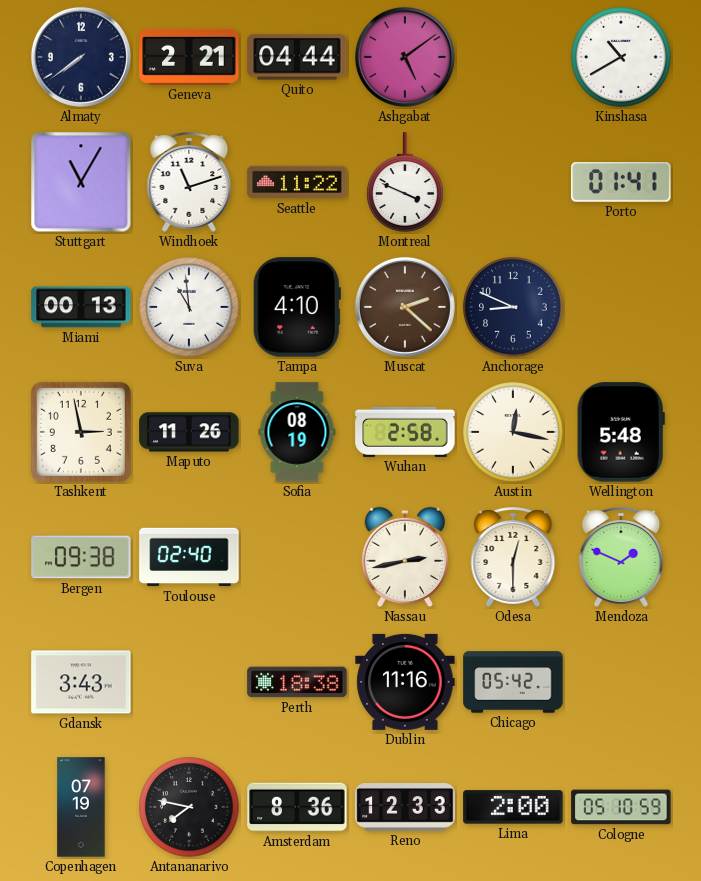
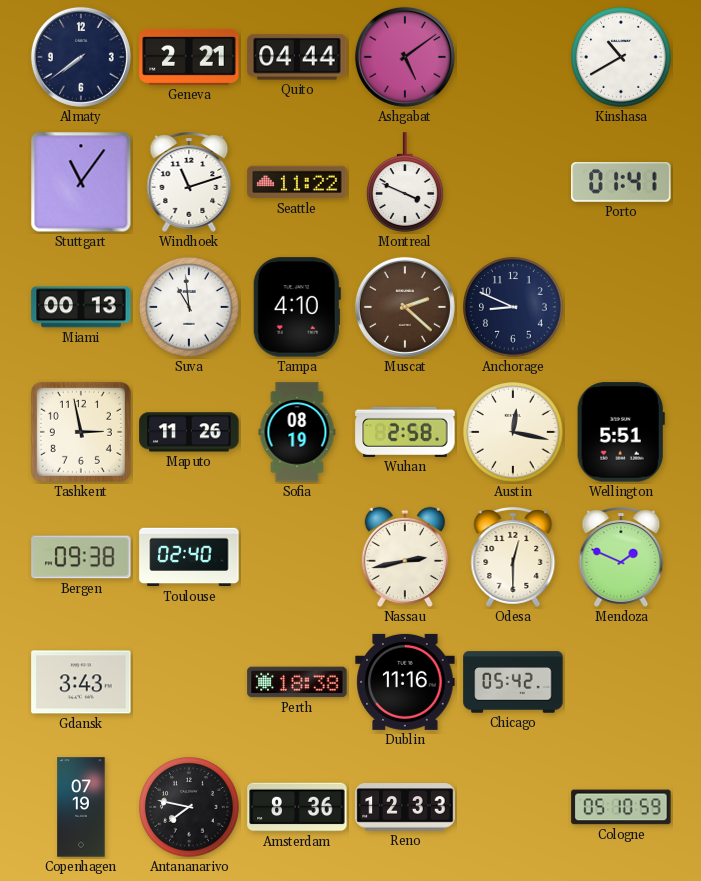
Stuttgart: 11:05 -> 11:06
Wellington: 5:48 -> 5:51
Lima: 2:00 -> none
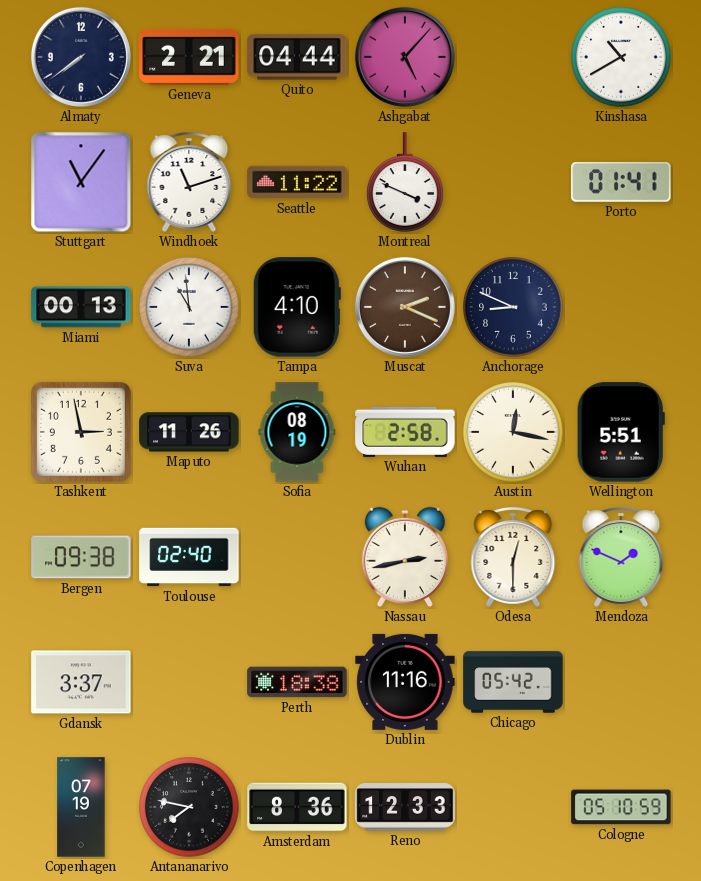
Ashgabat: 5:09 -> 5:07
Muscat: 2:22 -> 2:19
Gdansk: 3:43 -> 3:37
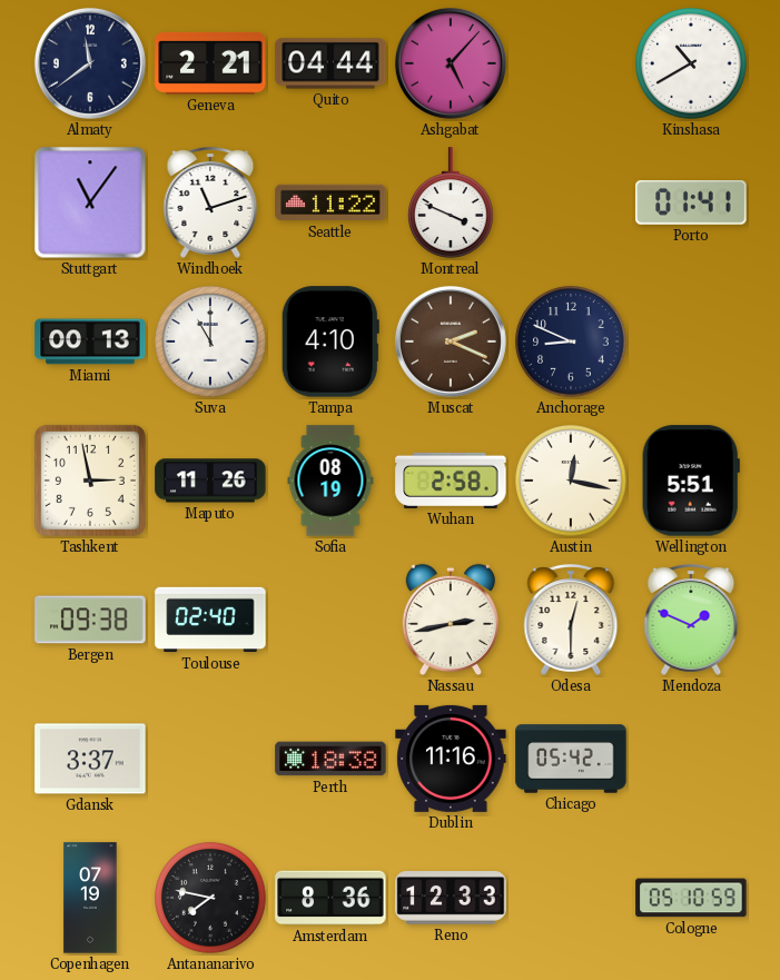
Almaty: 7:39 -> 11:39
Suva: 10:59 -> 11:00
